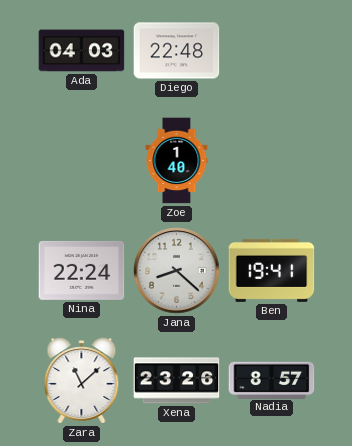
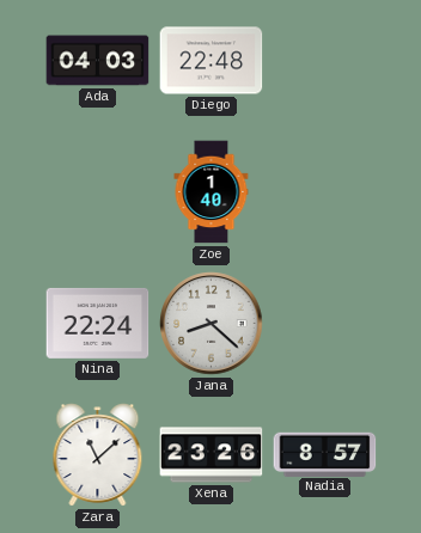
Ben: 19:41 -> none
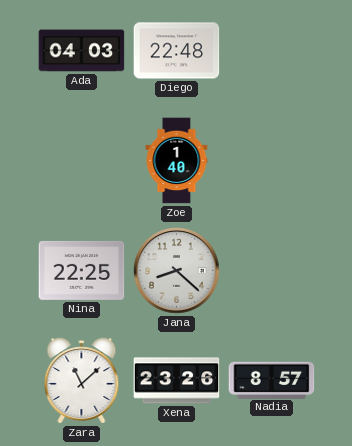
Nina: 22:24 -> 22:25
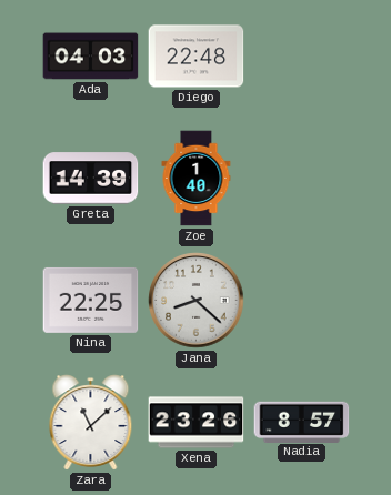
Greta: none -> 14:39
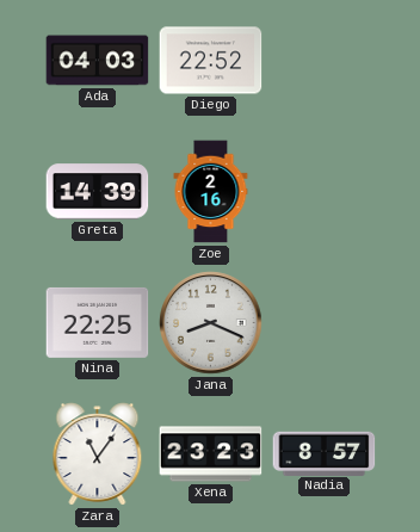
Diego: 22:48 -> 22:52
Zoe: 1:40 -> 2:16
Jana: 8:22 -> 8:19
Zara: 11:08 -> 11:06
Xena: 23:26 -> 23:23
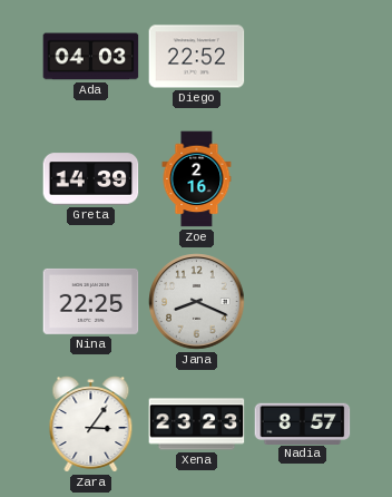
Zara: 11:06 -> 3:06
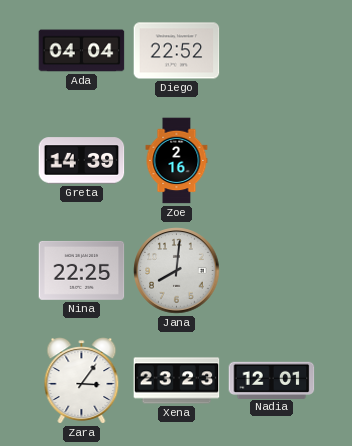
Ada: 04:03 -> 04:04
Jana: 8:19 -> 8:01
Nadia: 8:57 -> 12:01
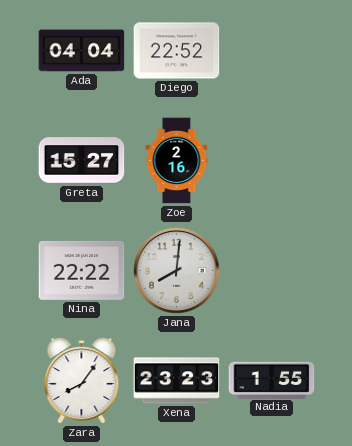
Greta: 14:39 -> 15:27
Nina: 22:25 -> 22:22
Zara: 3:06 -> 8:06
Nadia: 12:01 -> 1:55
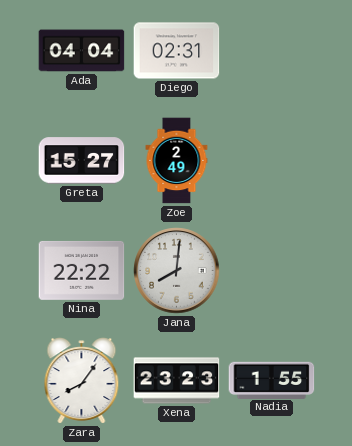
Diego: 22:52 -> 02:31
Zoe: 2:16 -> 2:49
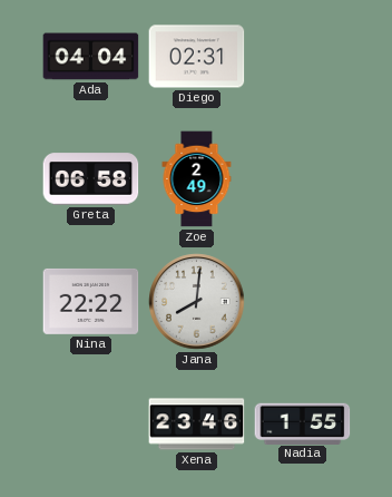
Greta: 15:27 -> 06:58
Zara: 8:06 -> none
Xena: 23:23 -> 23:46
